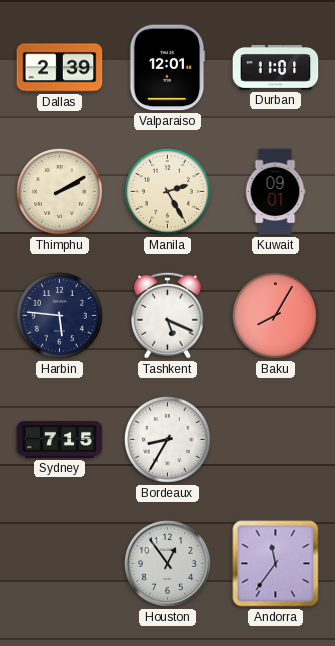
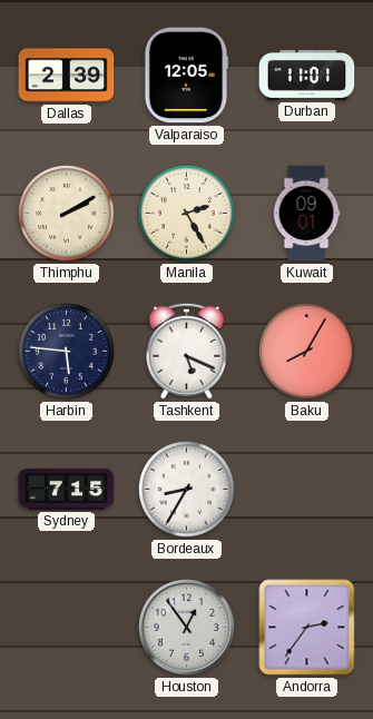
Valparaiso: 12:01 -> 12:05
Andorra: 11:36 -> 2:36
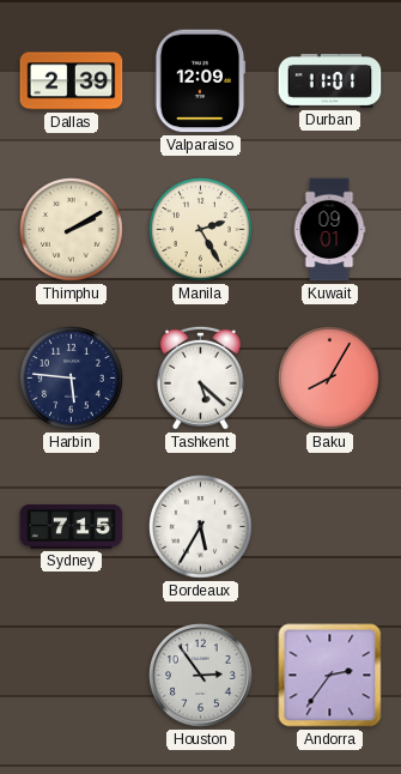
Valparaiso: 12:05 -> 12:09
Tashkent: 5:19 -> 5:22
Bordeaux: 8:35 -> 5:35
Houston: 12:54 -> 2:54
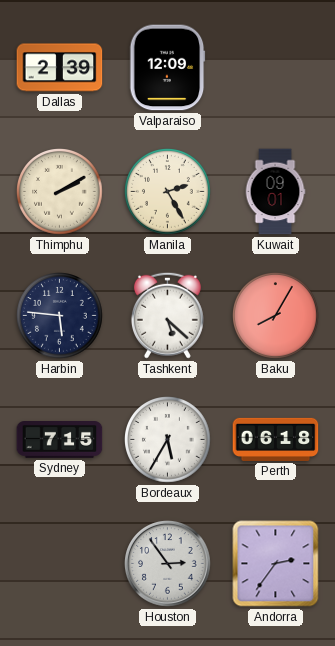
Durban: 11:01 -> none
Perth: none -> 06:18
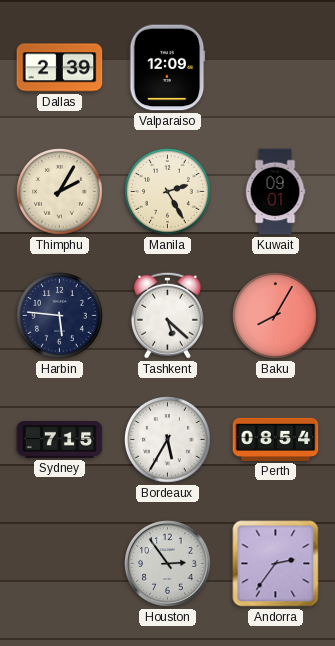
Thimphu: 2:10 -> 2:05
Perth: 06:18 -> 08:54
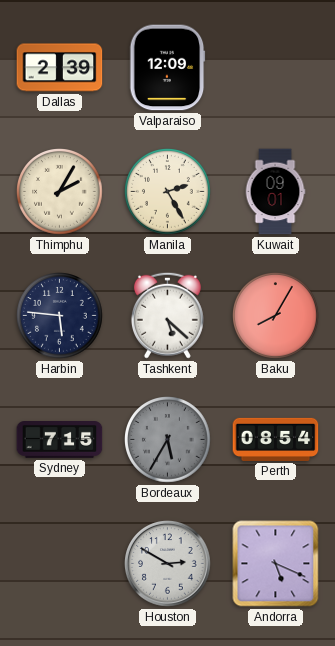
Bordeaux dial: white -> grey
Houston: 2:54 -> 2:50
Andorra: 2:36 -> 5:19
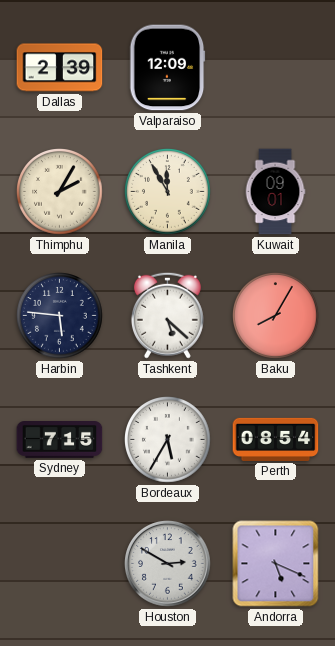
Manila: 2:25 -> 11:55
Bordeaux dial: grey -> white
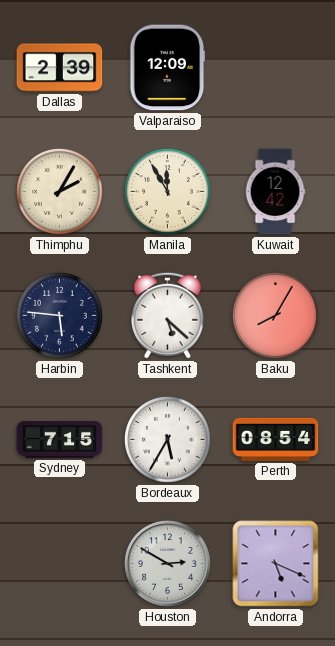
Kuwait: 09:01 -> 12:42
